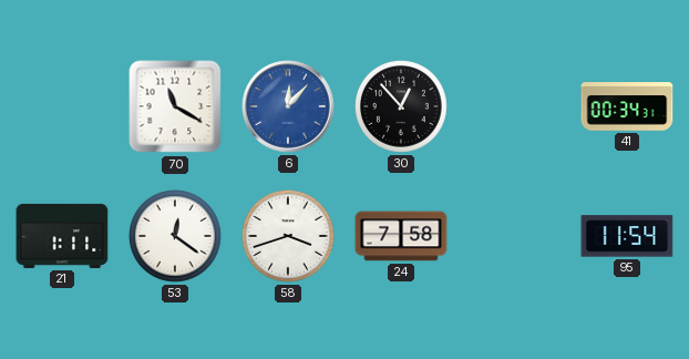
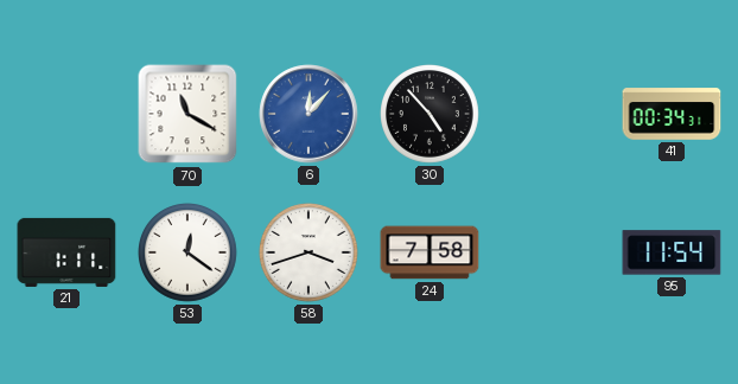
30: 12:53 -> 4:53
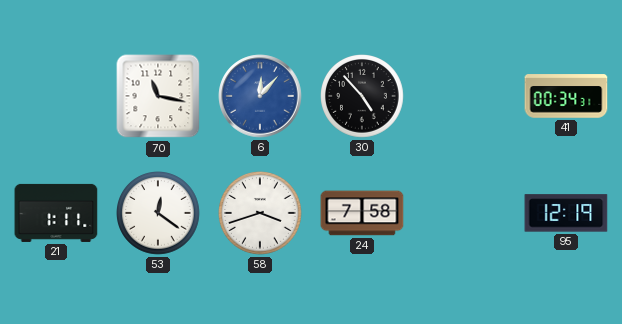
70: 11:20 -> 11:17
95: 11:54 -> 12:19
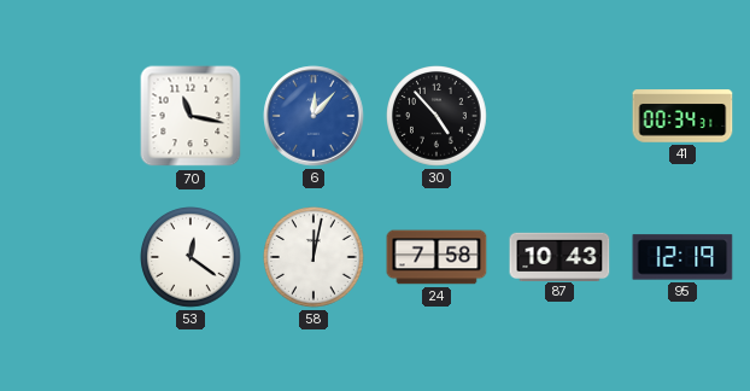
21: 1:11 -> none
58: 3:42 -> 12:02
87: none -> 10:43
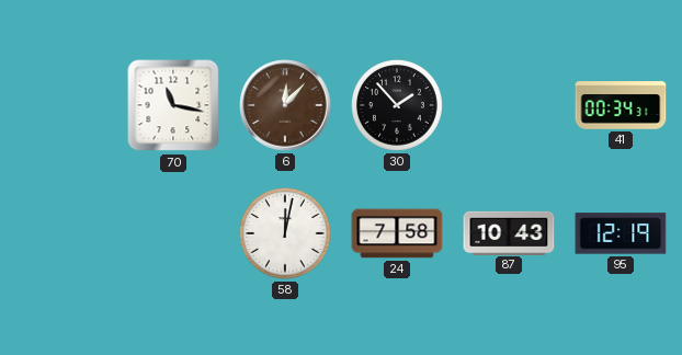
6 dial: blue -> brown
30: 4:53 -> 1:53
53: 12:21 -> none
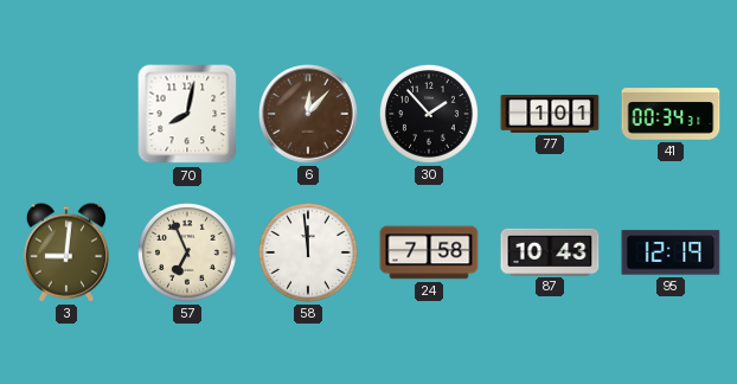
70: 11:17 -> 8:02
77: none -> 1:01
3: none -> 9:01
57: none -> 6:56
58: 12:02 -> 11:59
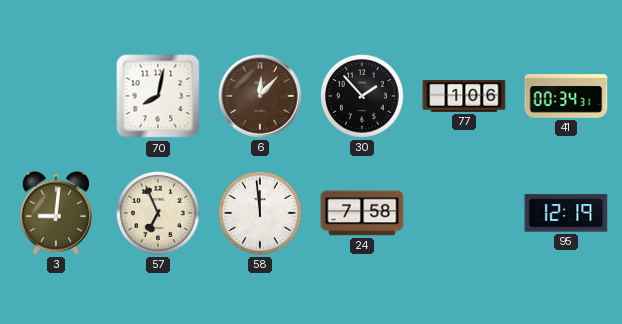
77: 1:01 -> 1:06
87: 10:43 -> none
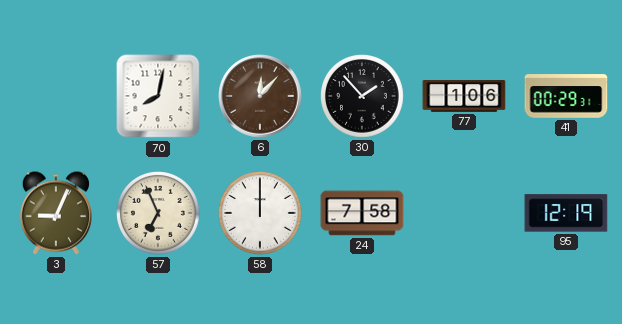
41: 00:34 -> 00:29
3: 9:01 -> 9:04
58: 11:59 -> 12:00
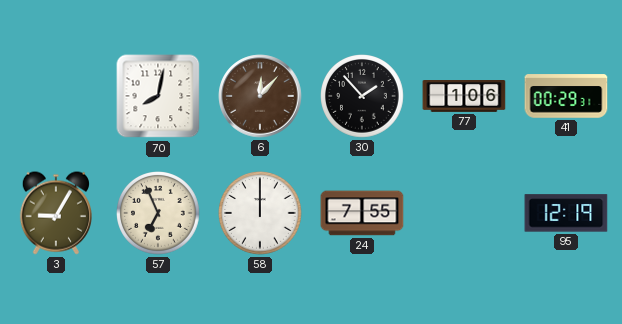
3: 9:04 -> 9:05
24: 7:58 -> 7:55
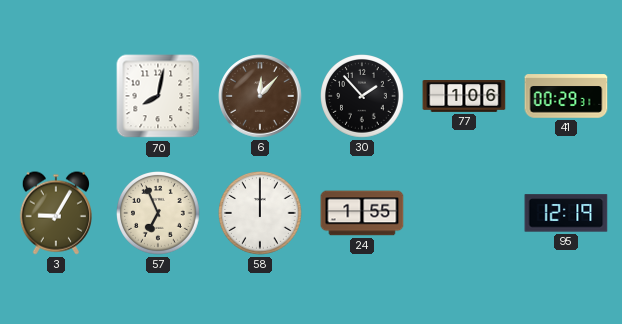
24: 7:55 -> 1:55
